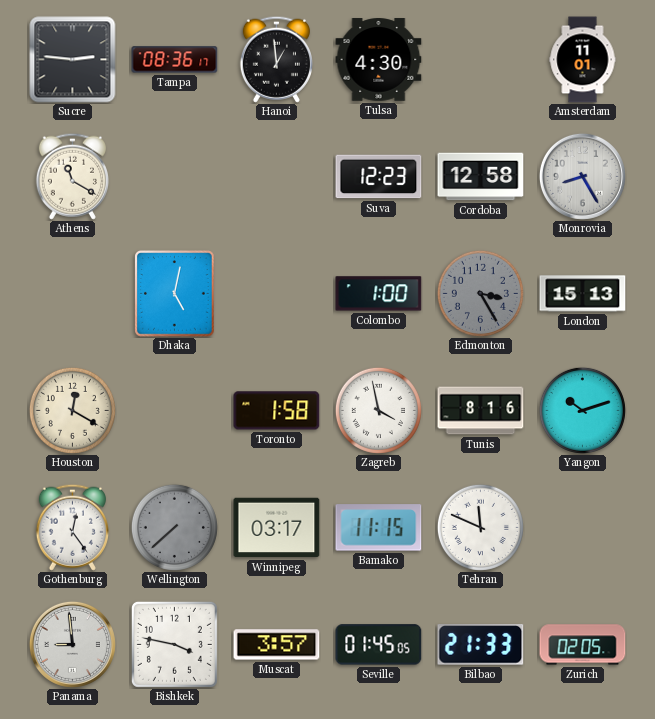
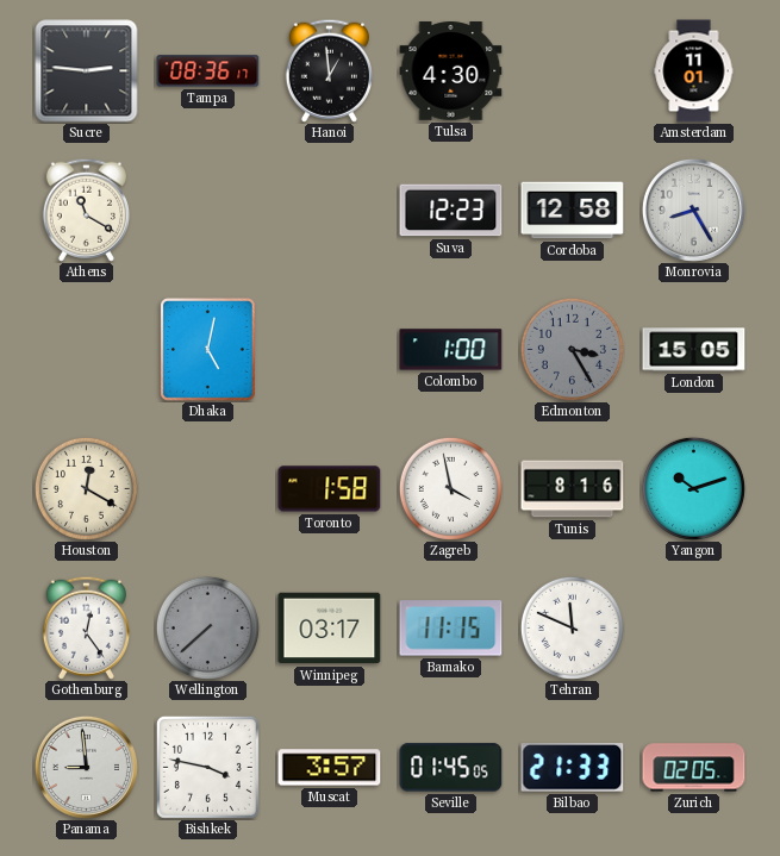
London: 15:13 -> 15:05
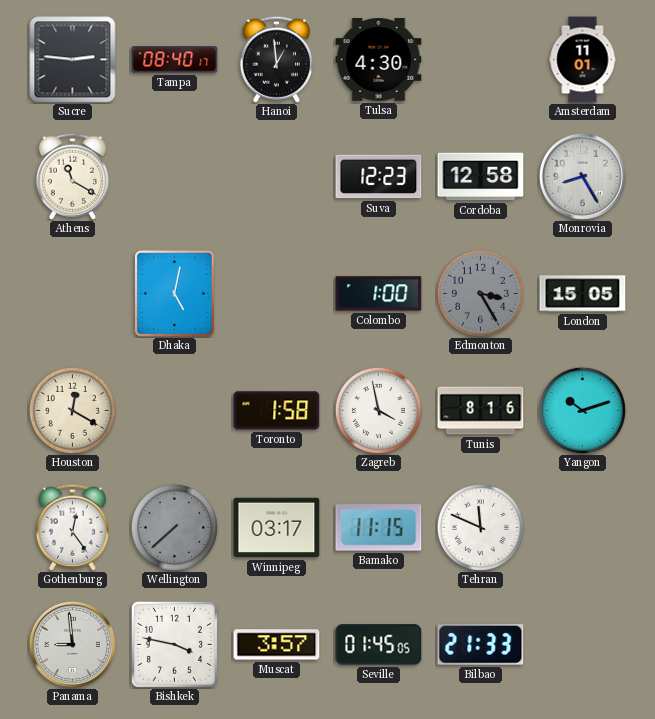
Tampa: 08:36 -> 08:40
Zurich: 02:05 -> none
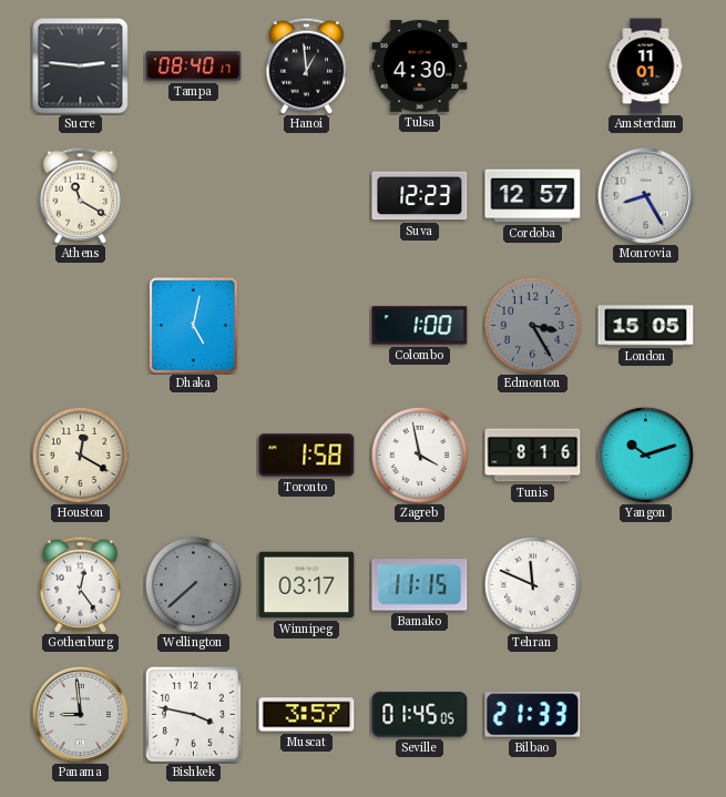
Cordoba: 12:58 -> 12:57
